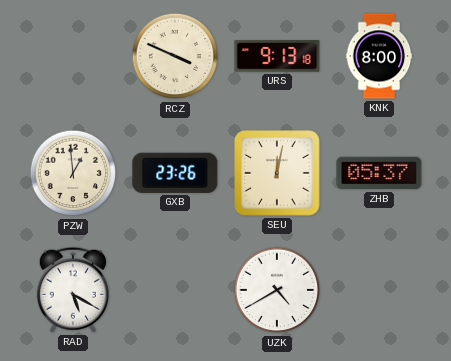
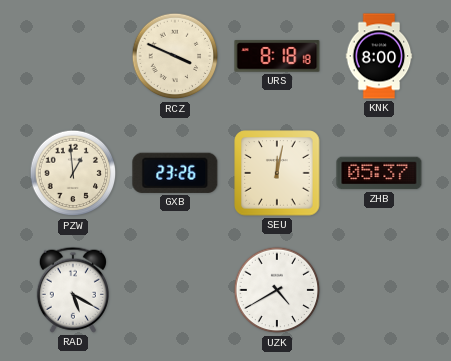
URS: 9:13 -> 8:18
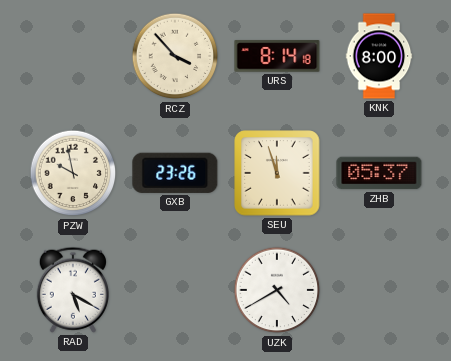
RCZ: 3:49 -> 3:53
URS: 8:18 -> 8:14
PZW: 12:59 -> 9:58
SEU: 12:02 -> 11:57
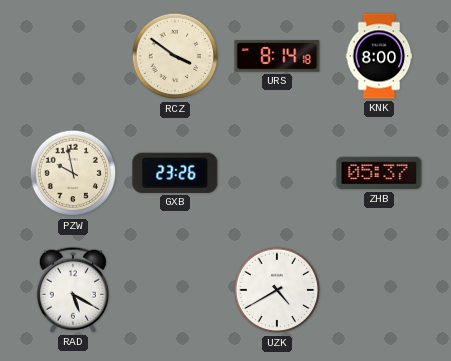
RCZ: 3:53 -> 3:51
SEU: 11:57 -> none
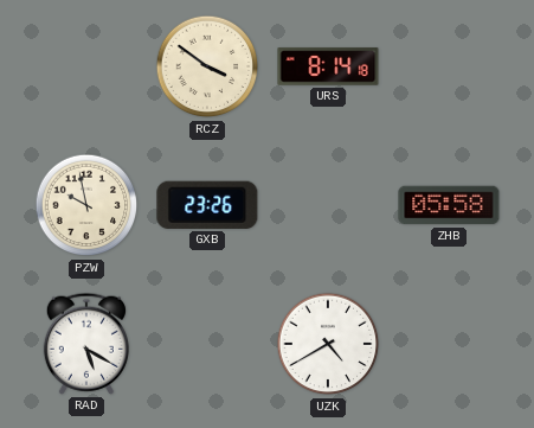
KNK: 8:00 -> none
ZHB: 05:37 -> 05:58
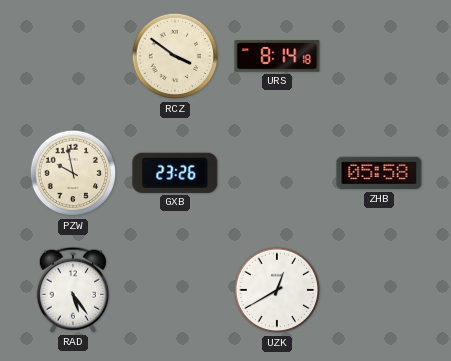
RAD: 5:20 -> 5:24
UZK: 4:40 -> 12:40
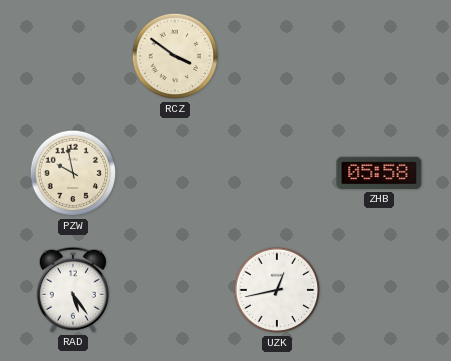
URS: 8:14 -> none
GXB: 23:26 -> none
UZK: 12:40 -> 12:43
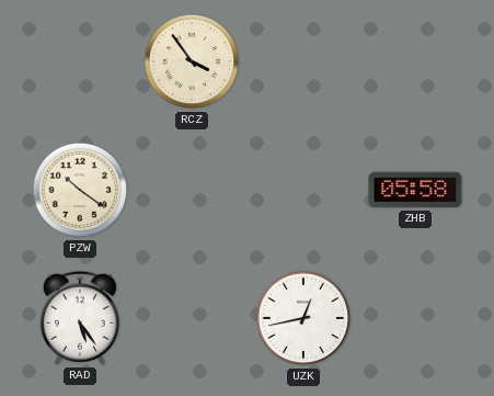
RCZ: 3:51 -> 3:54
PZW: 9:58 -> 10:21
